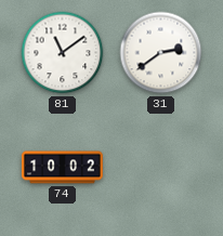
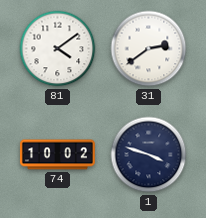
81: 11:09 -> 4:09
1: none -> 3:48
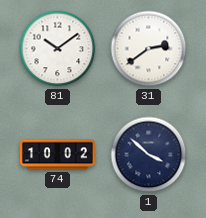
81: 4:09 -> 10:09
1: 3:48 -> 3:52
